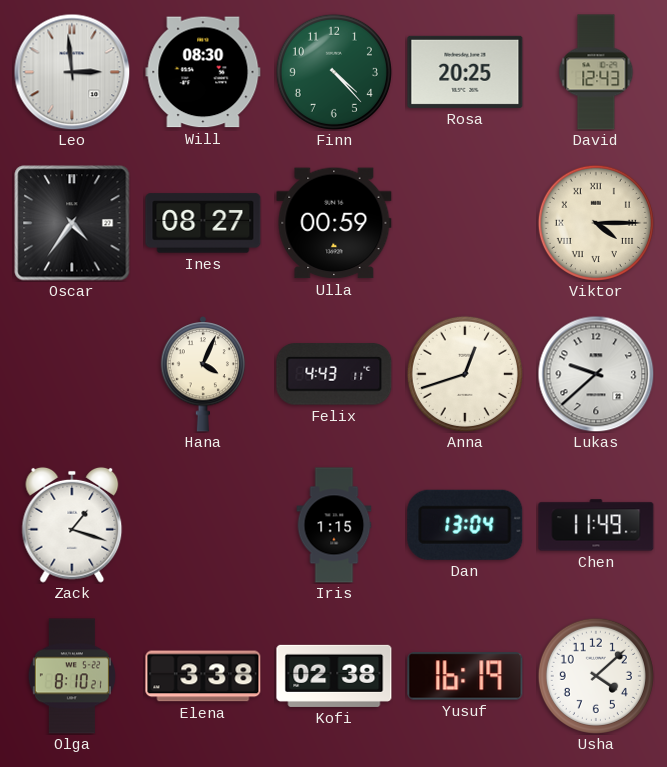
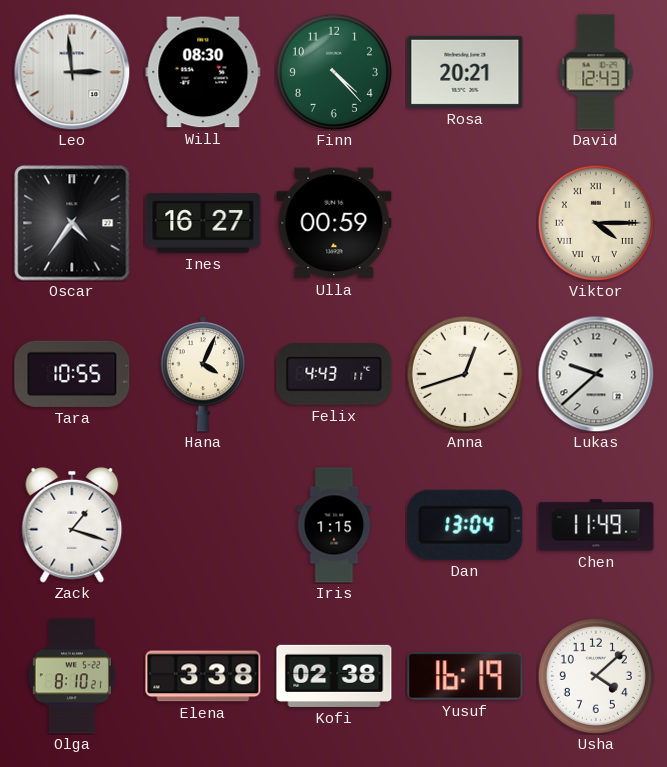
Rosa: 20:25 -> 20:21
Ines: 08:27 -> 16:27
Tara: none -> 10:55
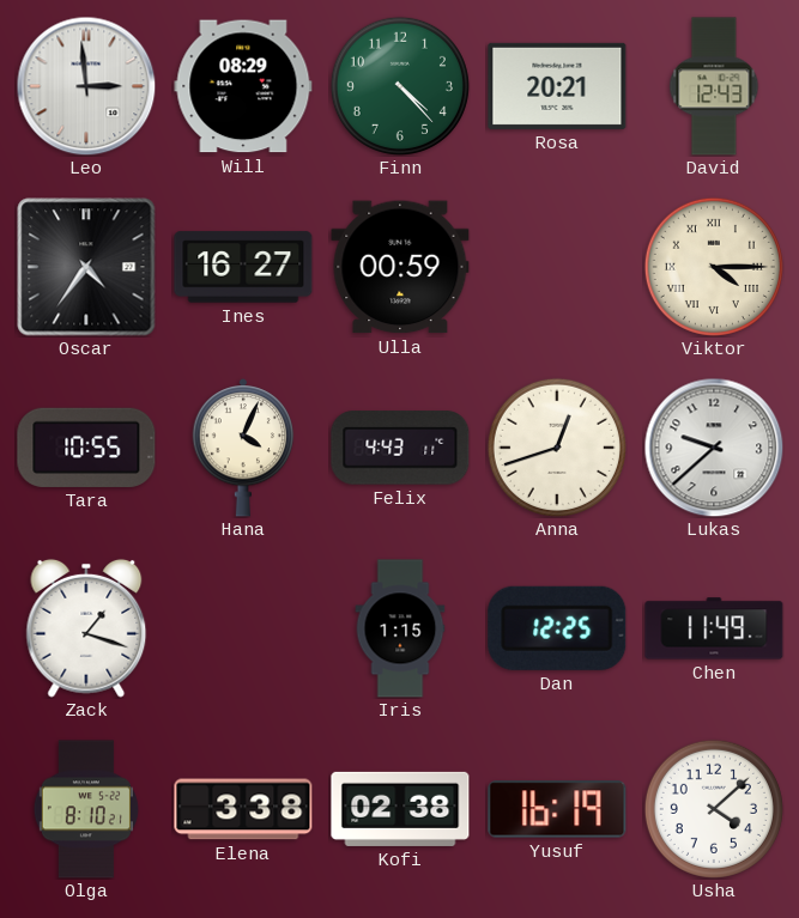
Will: 08:30 -> 08:29
Dan: 13:04 -> 12:25
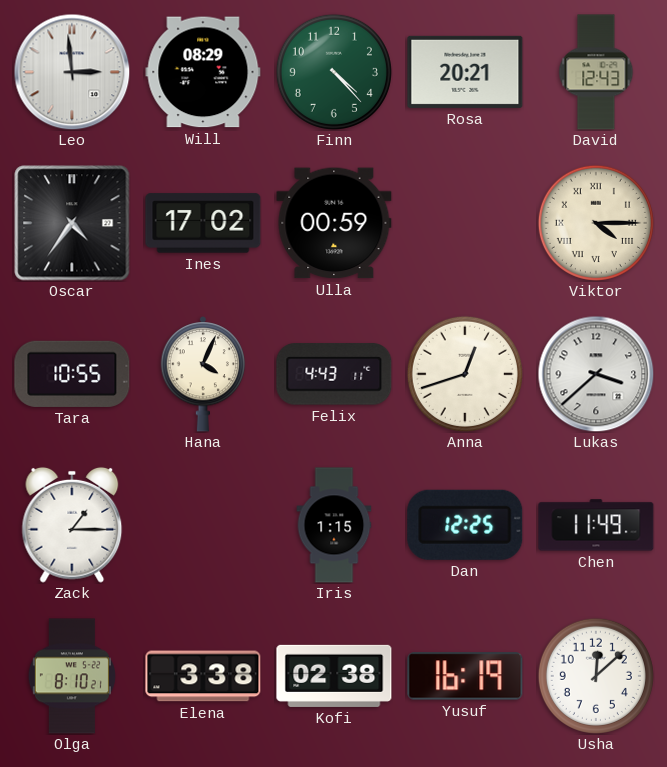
Ines: 16:27 -> 17:02
Lukas: 9:38 -> 3:38
Zack: 1:18 -> 1:15
Usha: 4:08 -> 12:08
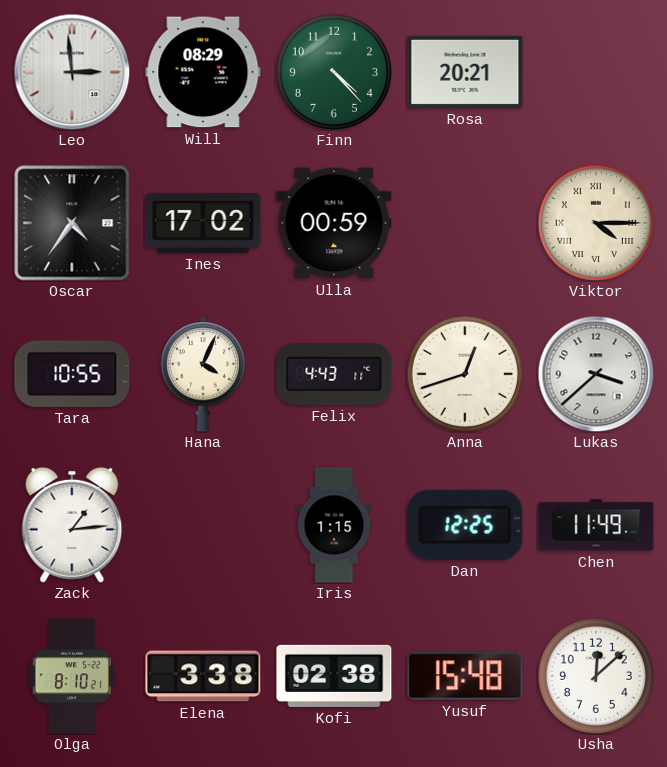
David: 12:43 -> none
Zack: 1:15 -> 1:14
Yusuf: 16:19 -> 15:48
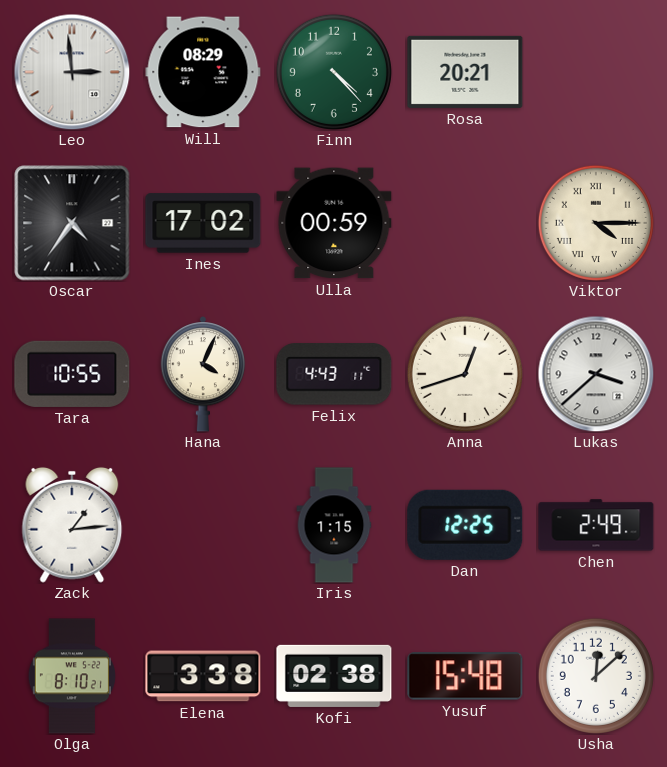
Chen: 11:49 -> 2:49
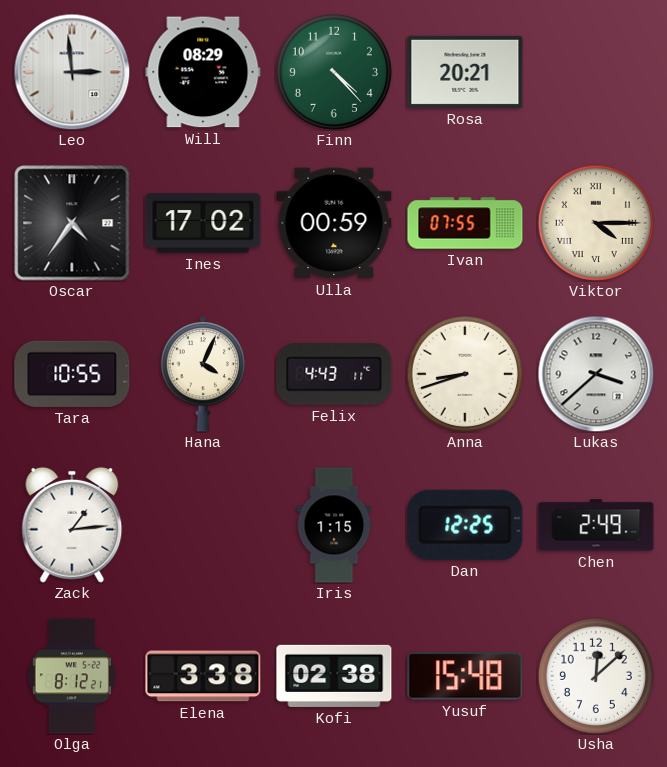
Ivan: none -> 07:55
Anna: 12:42 -> 8:42
Olga: 8:10 -> 8:12
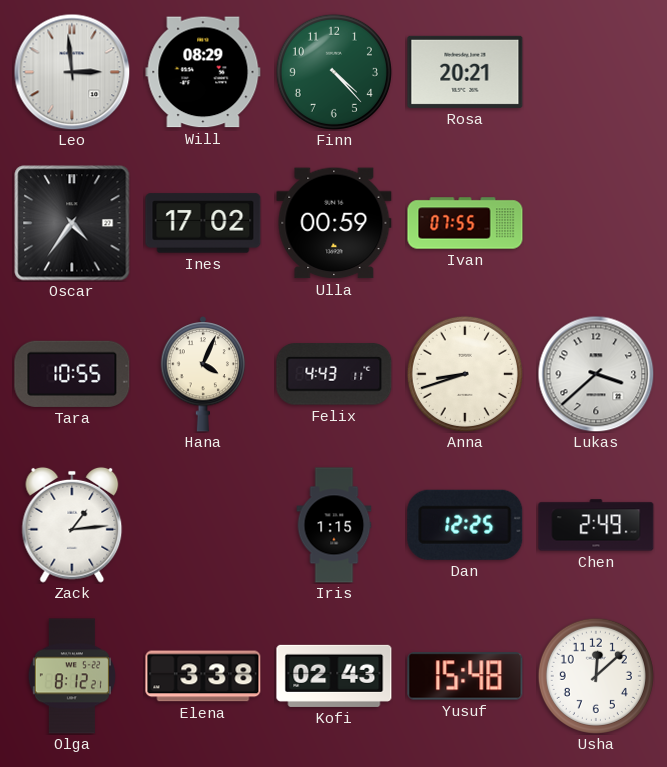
Viktor: 4:15 -> none
Kofi: 02:38 -> 02:43
